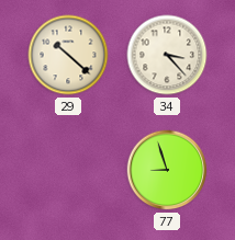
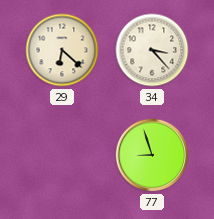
29: 10:22 -> 6:22
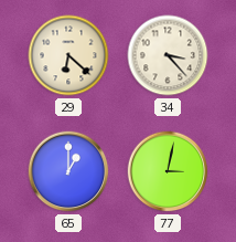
65: none -> 1:00
77: 8:57 -> 3:02
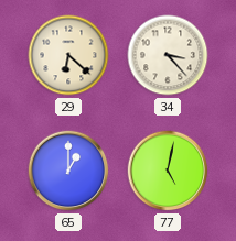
77: 3:02 -> 5:02
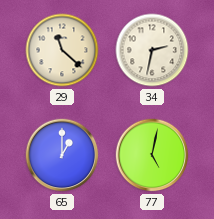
29: 6:22 -> 11:22
34: 3:23 -> 2:32
